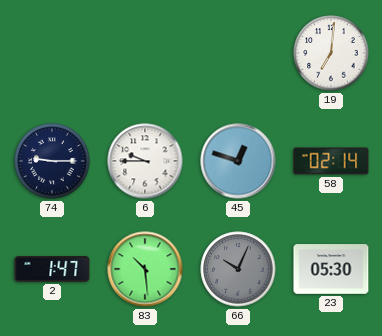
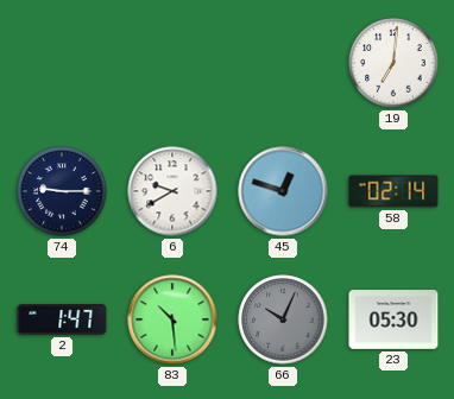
6: 9:45 -> 9:40
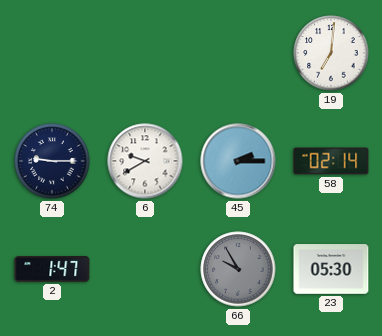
45: 12:48 -> 2:15
83: 10:29 -> none
66: 10:04 -> 9:55
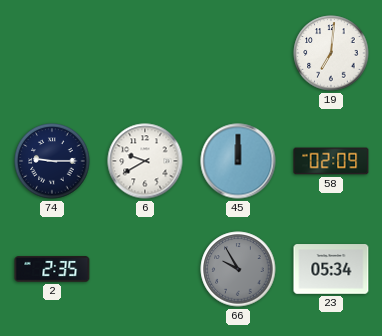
45: 2:15 -> 12:00
58: 02:14 -> 02:09
2: 1:47 -> 2:35
23: 05:30 -> 05:34
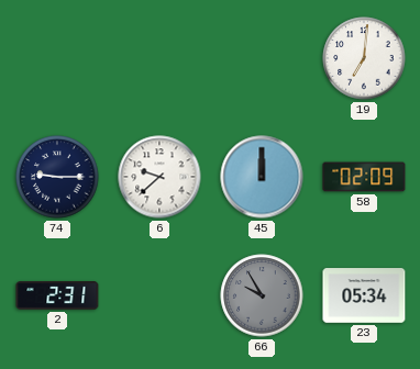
6: 9:40 -> 9:38
2: 2:35 -> 2:31
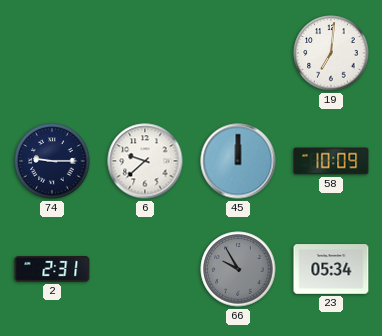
58: 02:09 -> 10:09
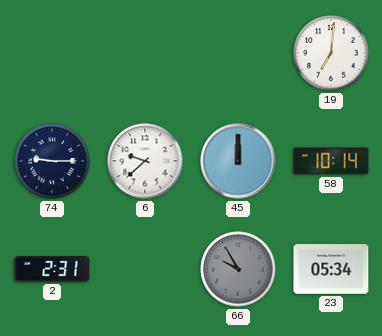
58: 10:09 -> 10:14
